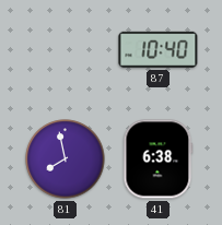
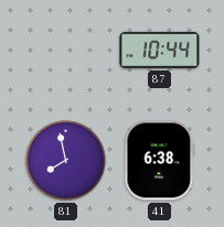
87: 10:40 -> 10:44
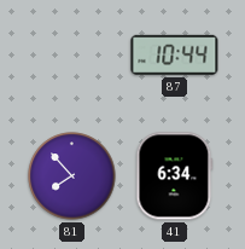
81: 7:58 -> 7:53
41: 6:38 -> 6:34
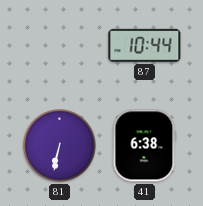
81: 7:53 -> 6:32
41: 6:34 -> 6:38
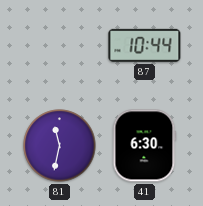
81: 6:32 -> 11:32
41: 6:38 -> 6:30
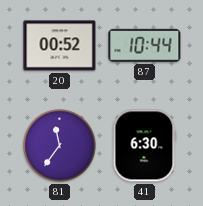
20: none -> 00:52
81: 11:32 -> 11:36
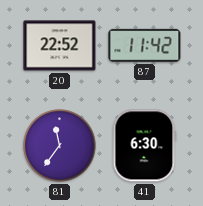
20: 00:52 -> 22:52
87: 10:44 -> 11:42
